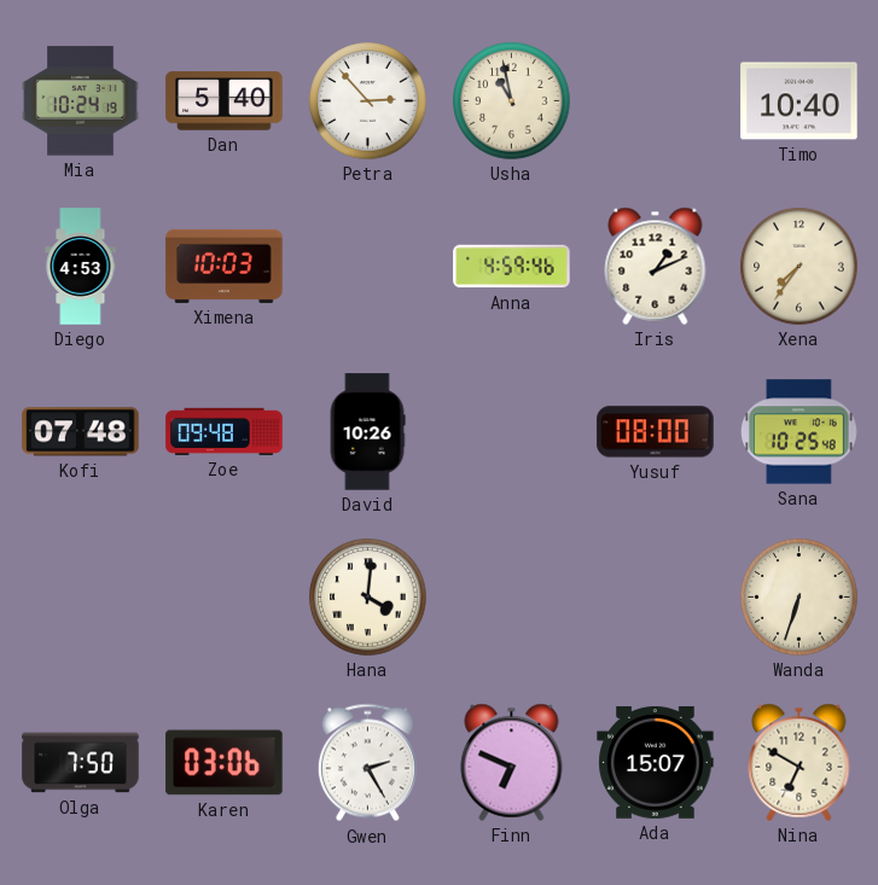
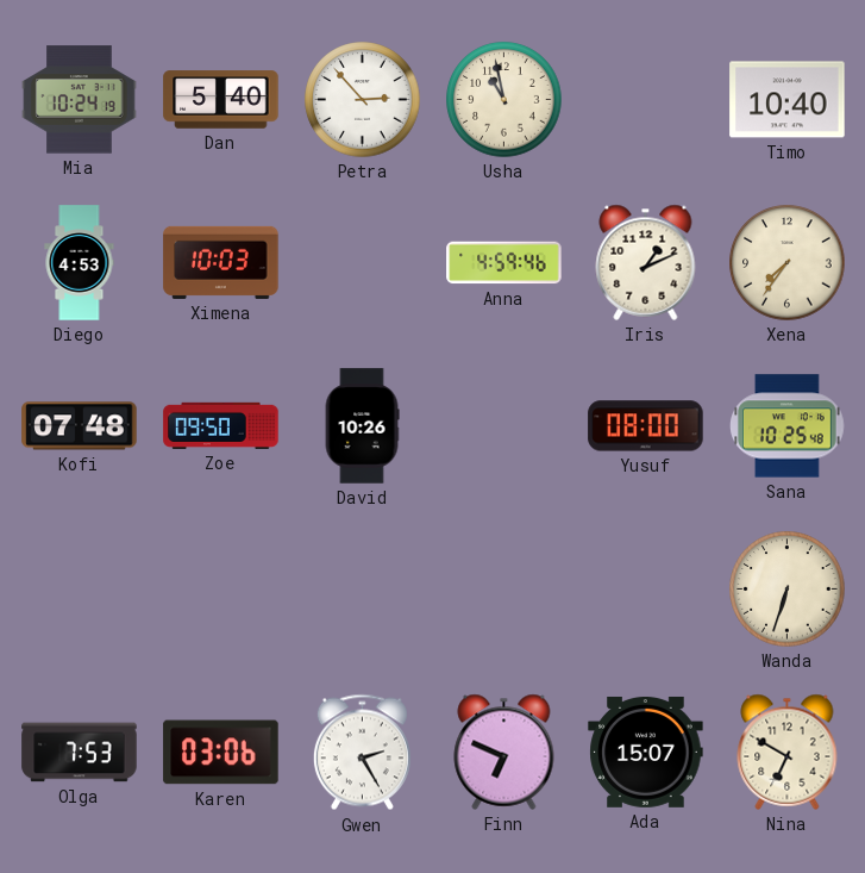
Zoe: 09:48 -> 09:50
Hana: 4:01 -> none
Olga: 7:50 -> 7:53
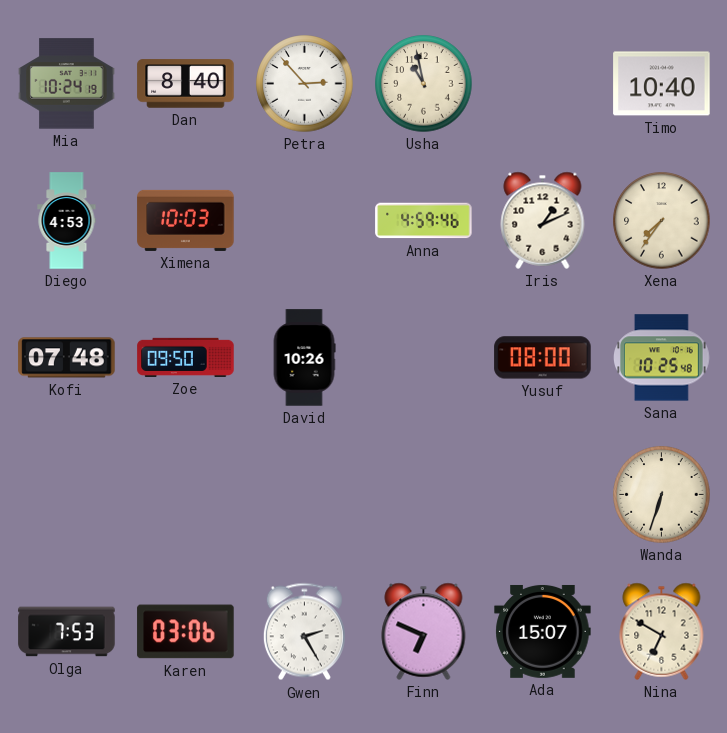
Dan: 5:40 -> 8:40
